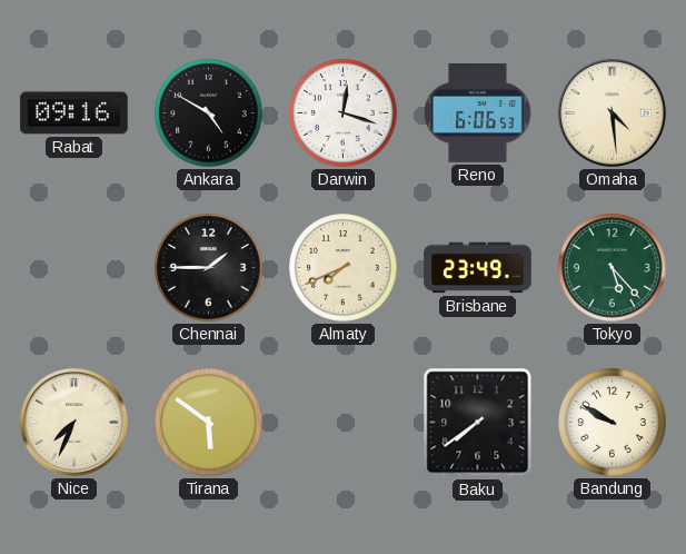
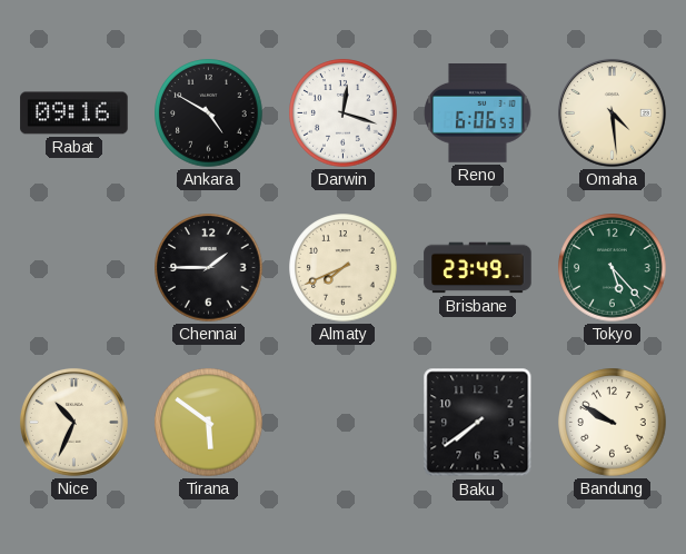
Nice: 7:34 -> 10:34
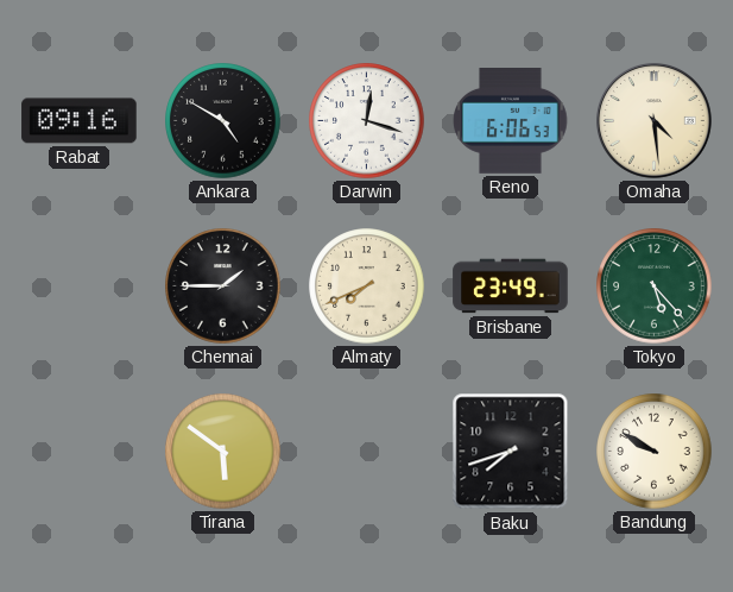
Nice: 10:34 -> none
Baku: 7:39 -> 7:42
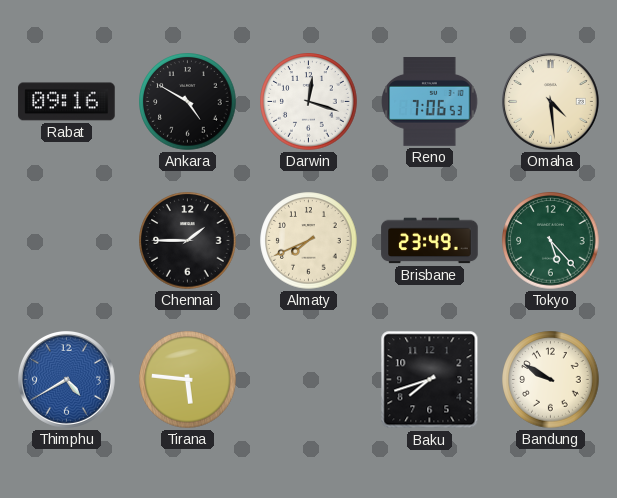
Reno: 6:06 -> 7:06
Thimphu: none -> 4:40
Tirana: 5:51 -> 5:46
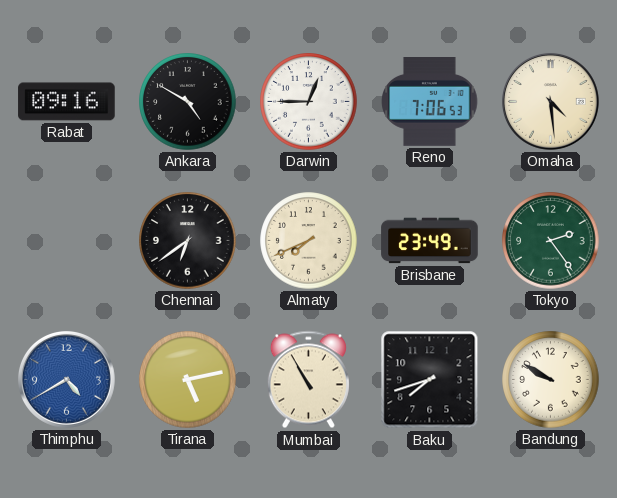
Darwin: 12:18 -> 12:45
Chennai: 1:45 -> 6:39
Tokyo: 5:23 -> 2:24
Tirana: 5:46 -> 5:13
Mumbai: none -> 10:55
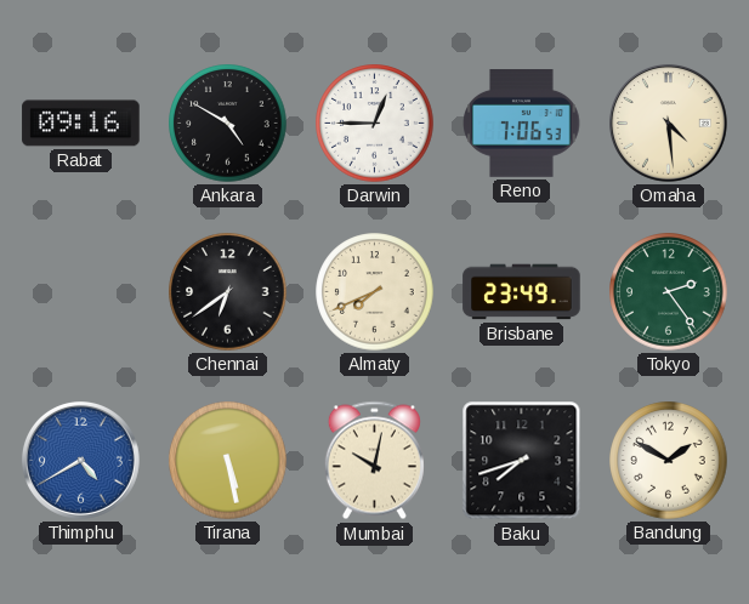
Tirana: 5:13 -> 5:28
Mumbai: 10:55 -> 10:02
Bandung: 9:50 -> 1:50
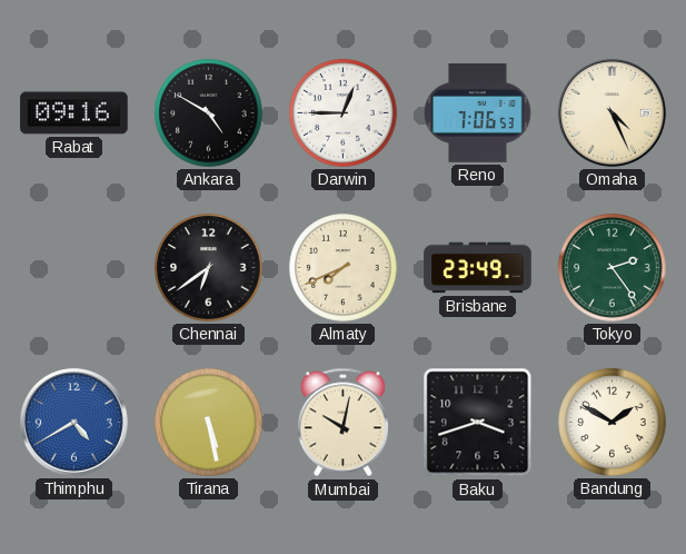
Omaha: 4:29 -> 4:26
Baku: 7:42 -> 3:42
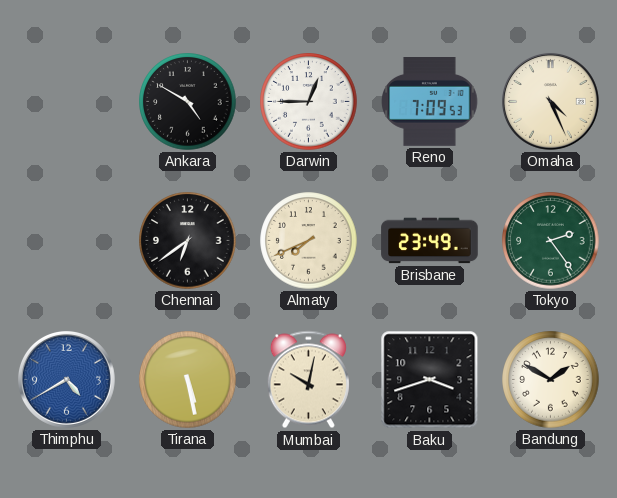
Rabat: 09:16 -> none
Reno: 7:06 -> 7:09
